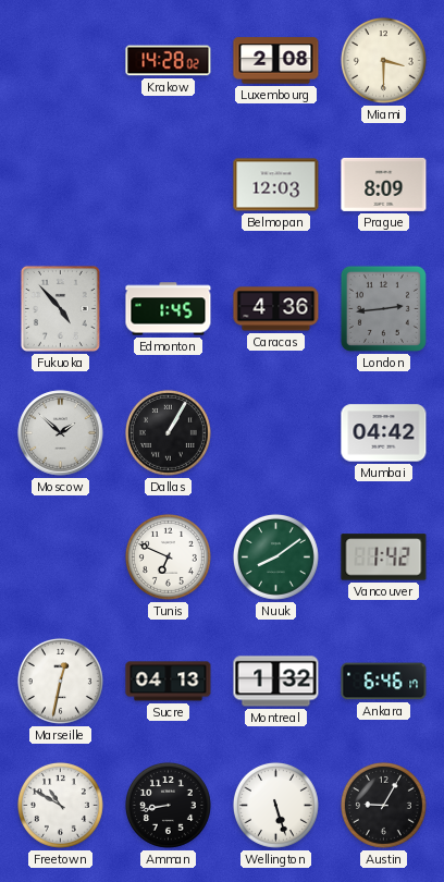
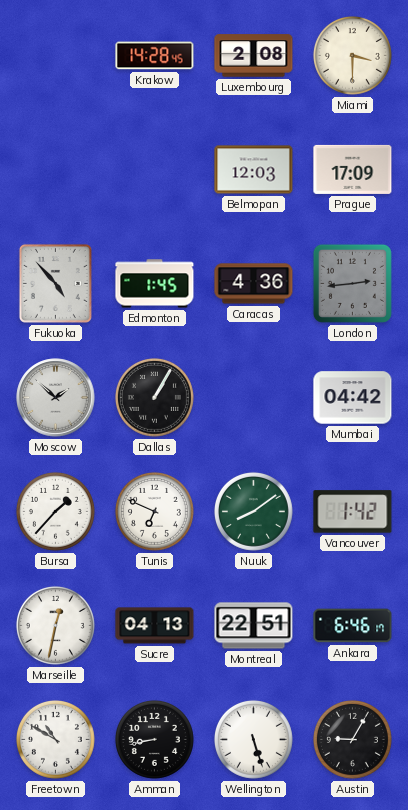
Krakow: 14:28:02 -> 14:28:45
Prague: 8:09 -> 17:09
Bursa: none -> 1:37
Montreal: 1:32 -> 22:51
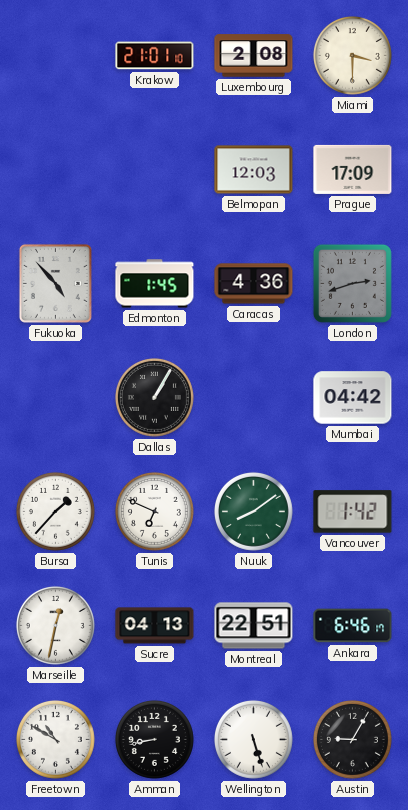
Krakow: 14:28 -> 21:01
London: 2:44 -> 2:42
Moscow: 1:52 -> none
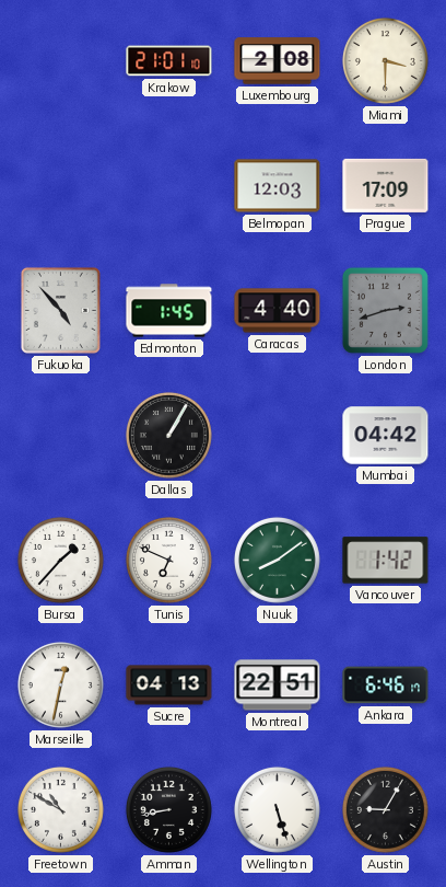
Caracas: 4:36 -> 4:40
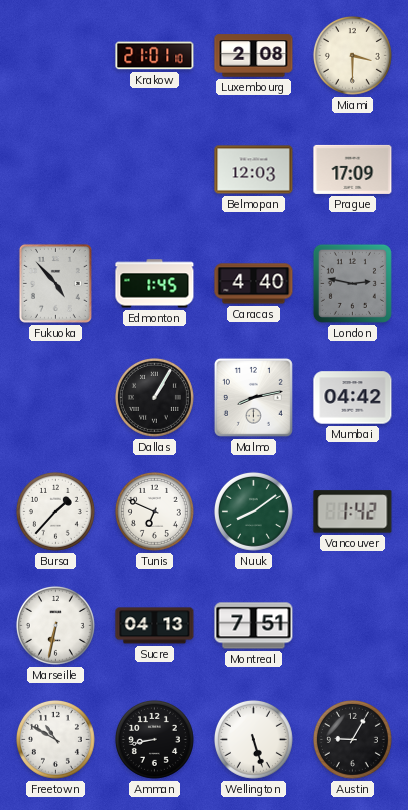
London: 2:42 -> 2:47
Malmo: none -> 8:13
Marseille: 12:32 -> 6:32
Montreal: 22:51 -> 7:51
Ankara: 6:46 -> none
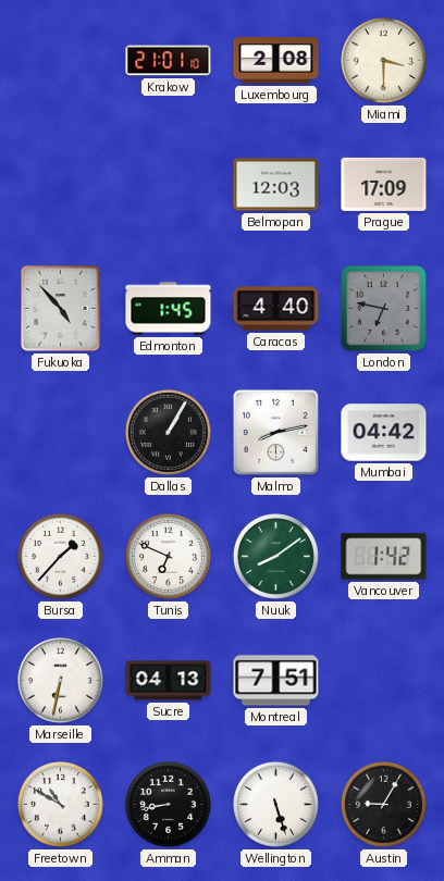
London: 2:47 -> 6:47
